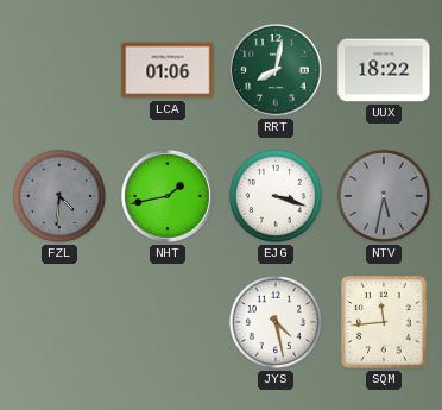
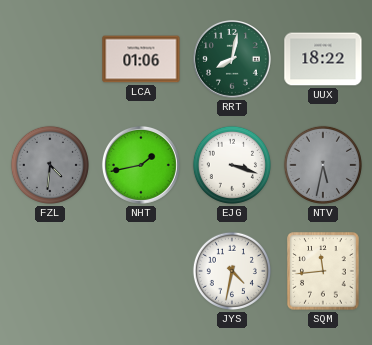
JYS: 4:28 -> 4:32
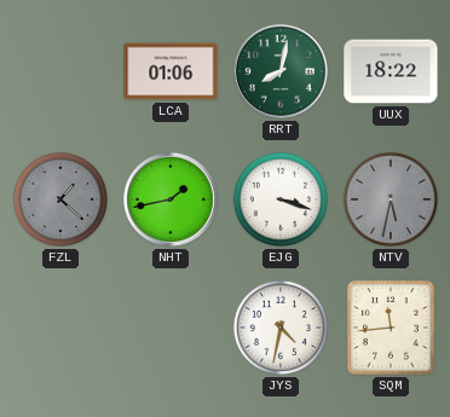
FZL: 4:31 -> 1:22
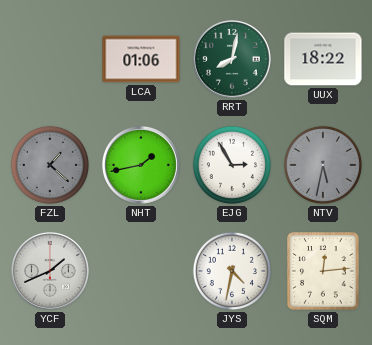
EJG: 3:18 -> 2:55
YCF: none -> 1:41
SQM: 11:44 -> 12:14
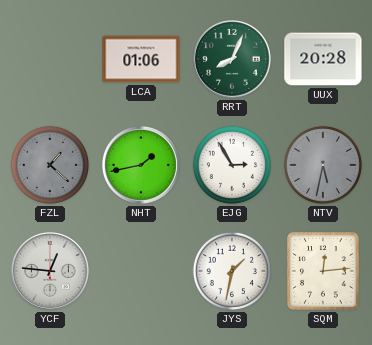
RRT: 8:02 -> 8:04
UUX: 18:22 -> 20:28
YCF: 1:41 -> 12:46
JYS: 4:32 -> 1:32
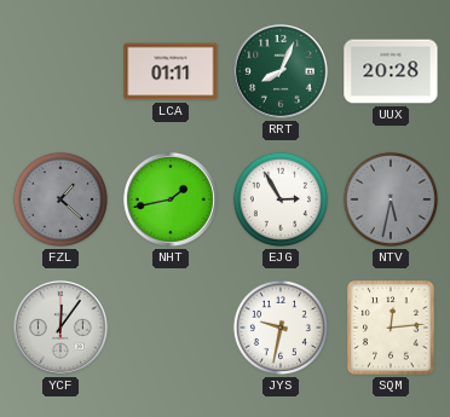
LCA: 01:06 -> 01:11
YCF: 12:46 -> 12:06
JYS: 1:32 -> 9:32
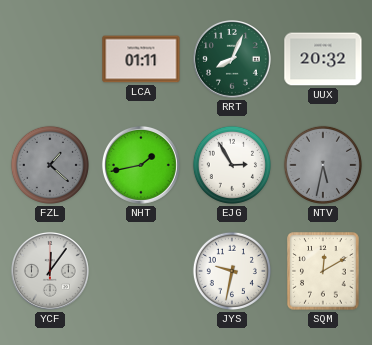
UUX: 20:28 -> 20:32
SQM: 12:14 -> 12:10
